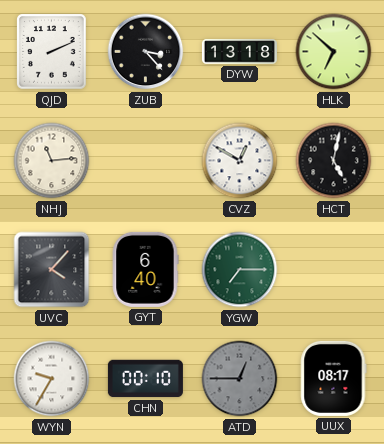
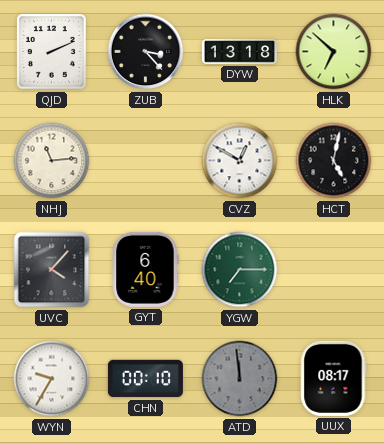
ATD: 12:45 -> 11:59
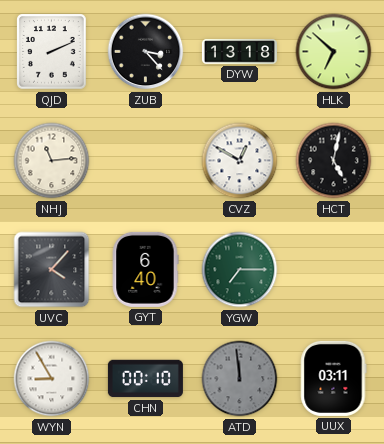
WYN: 9:35 -> 8:55
UUX: 08:17 -> 03:11
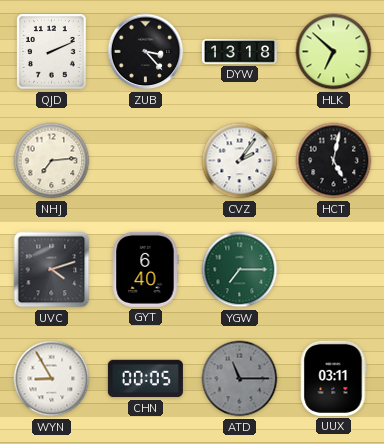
NHJ: 11:14 -> 7:14
CVZ: 12:50 -> 2:06
UVC: 4:07 -> 4:12
CHN: 00:10 -> 00:05
ATD: 11:59 -> 11:15
